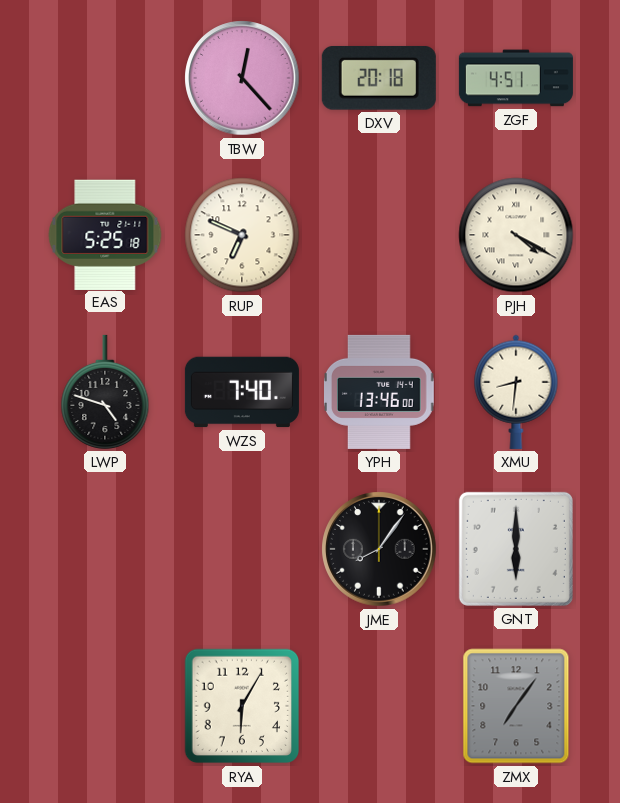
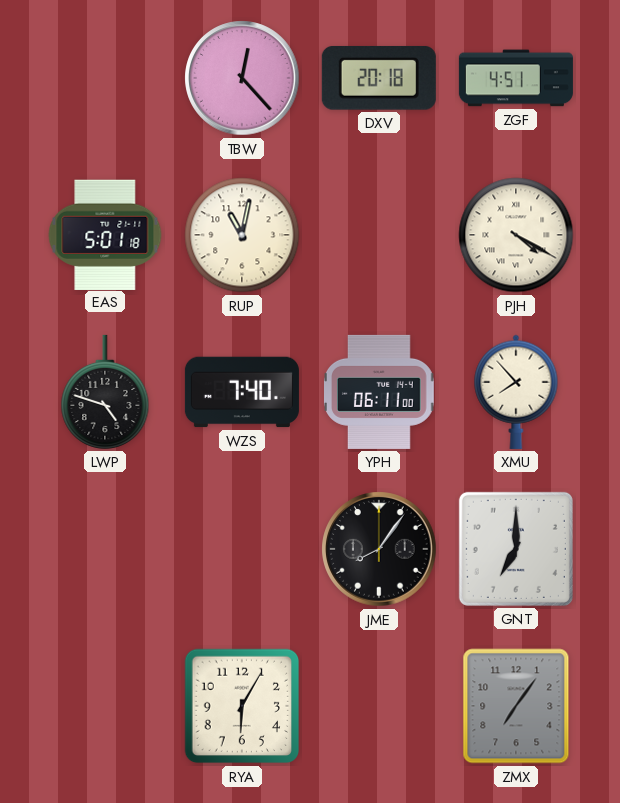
EAS: 5:25 -> 5:01
RUP: 6:49 -> 11:02
YPH: 13:46 -> 06:11
XMU: 8:31 -> 7:53
GNT: 6:00 -> 7:00
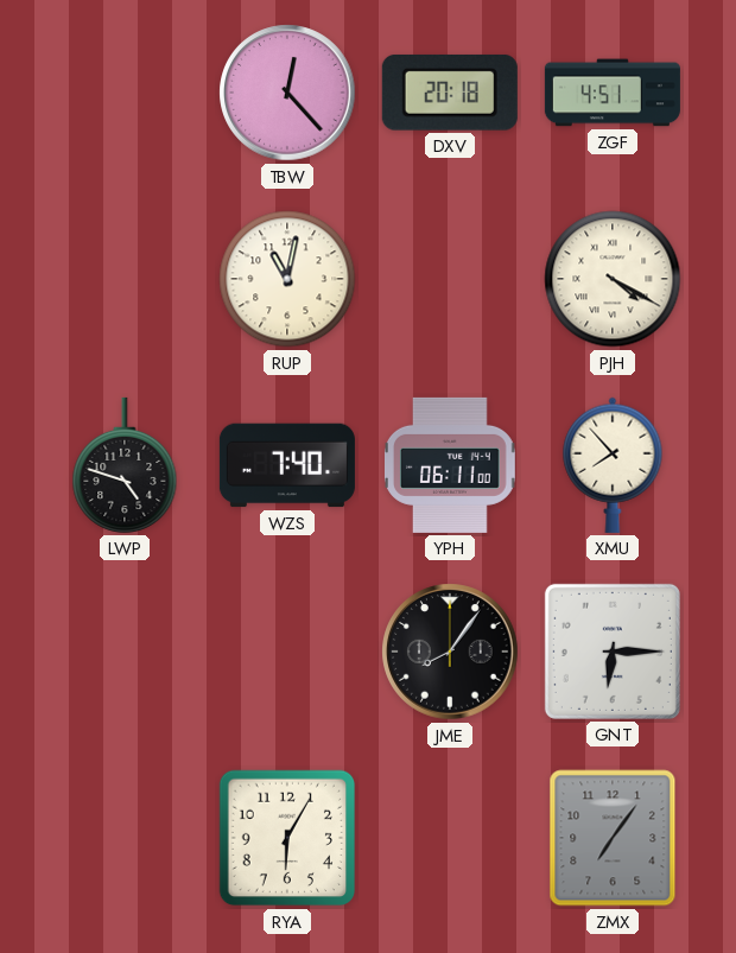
EAS: 5:01 -> none
GNT: 7:00 -> 6:15
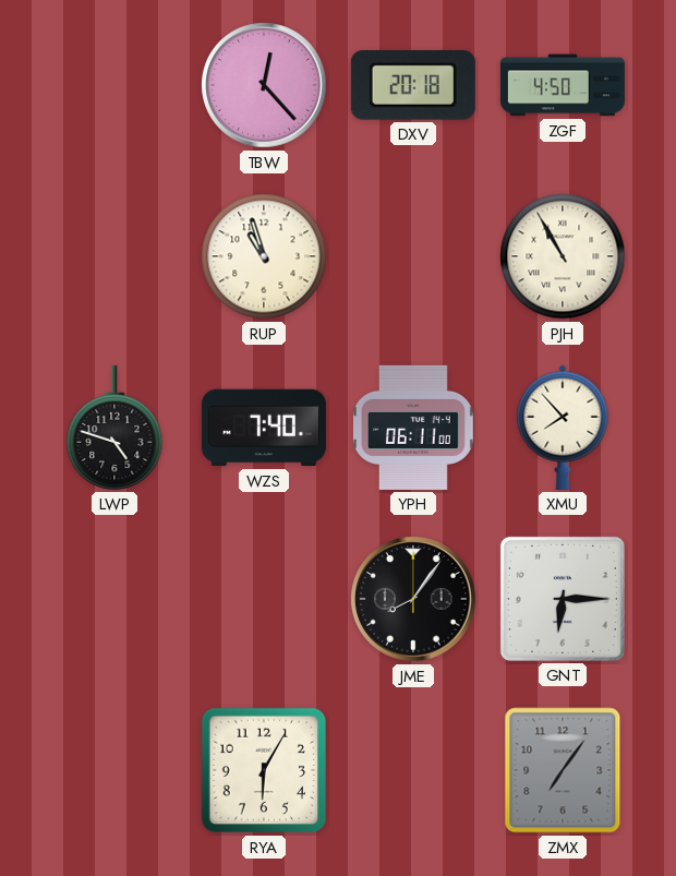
ZGF: 4:51 -> 4:50
RUP: 11:02 -> 10:57
PJH: 4:20 -> 10:55
